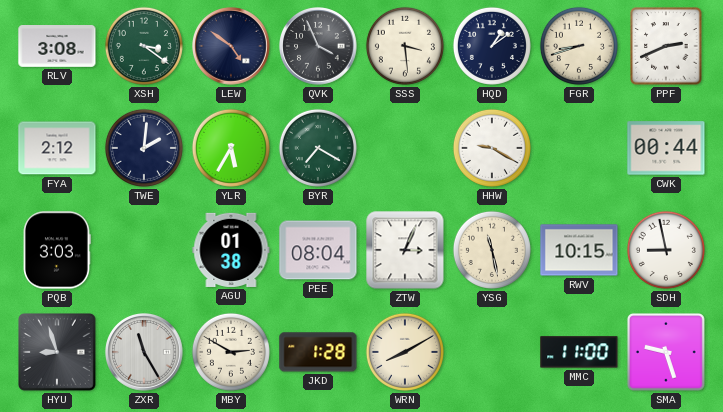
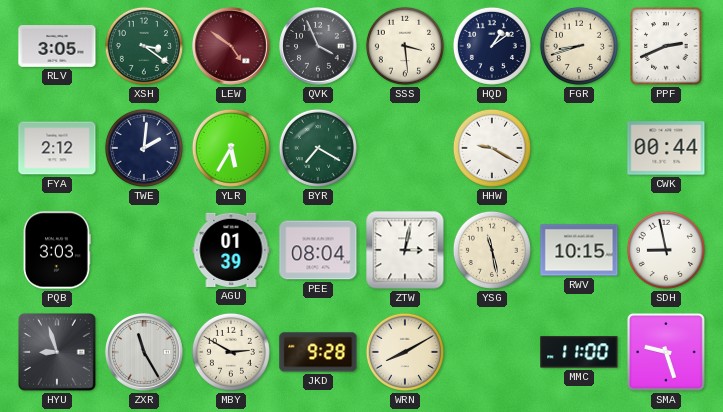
RLV: 3:08 -> 3:05
LEW dial: navy -> burgundy
AGU: 01:38 -> 01:39
ZTW: 3:04 -> 3:02
JKD: 1:28 -> 9:28
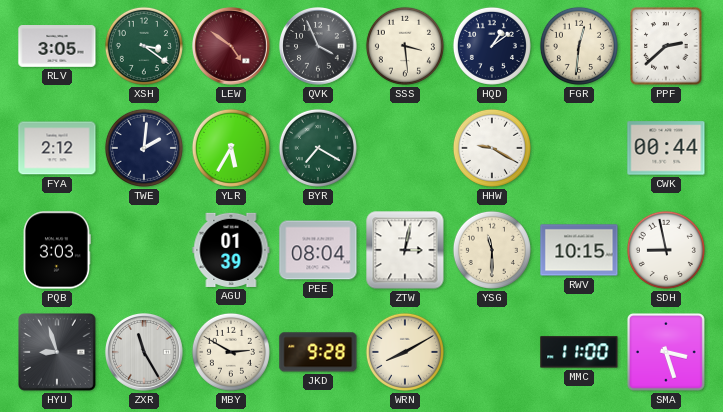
FGR: 8:42 -> 12:31
PPF: 2:41 -> 2:38
YSG: 11:28 -> 11:30
SMA: 9:27 -> 3:27
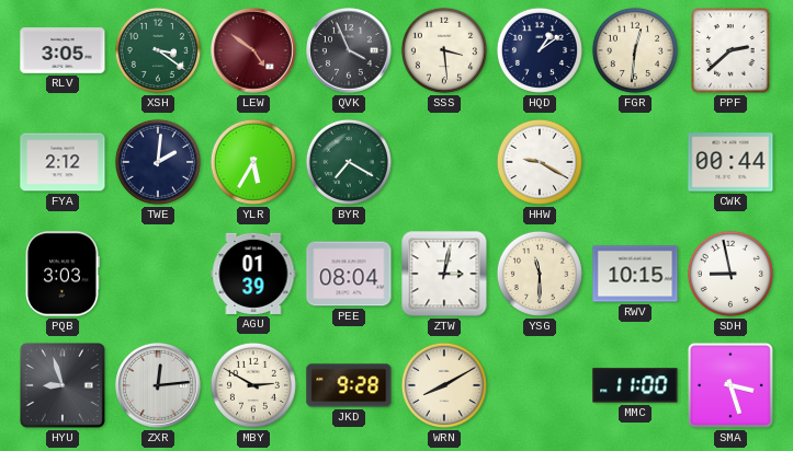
ZXR: 11:25 -> 12:14
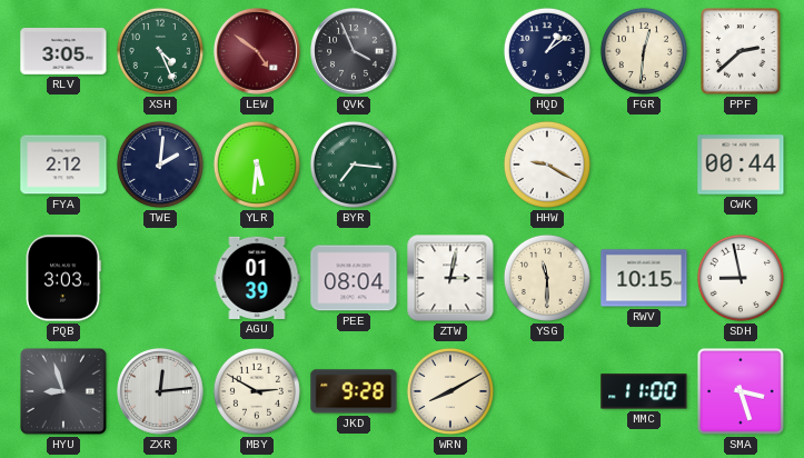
XSH: 3:21 -> 4:26
SSS: 3:29 -> none
YLR: 5:35 -> 5:31
BYR: 7:20 -> 7:16
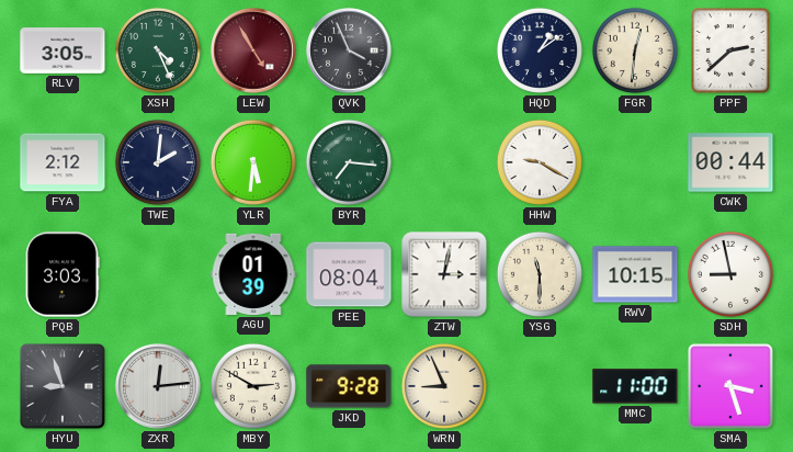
LEW: 4:51 -> 4:55
WRN: 8:10 -> 8:56
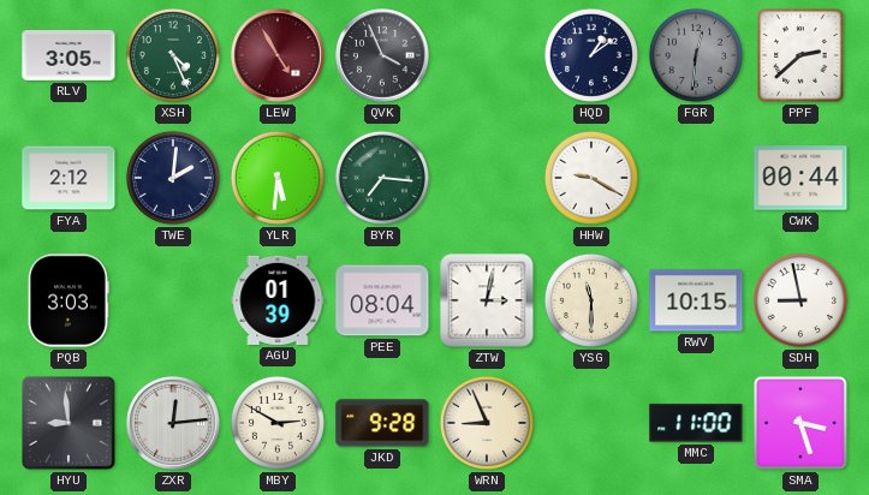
FGR dial: cream -> grey
HYU: 8:57 -> 8:59
